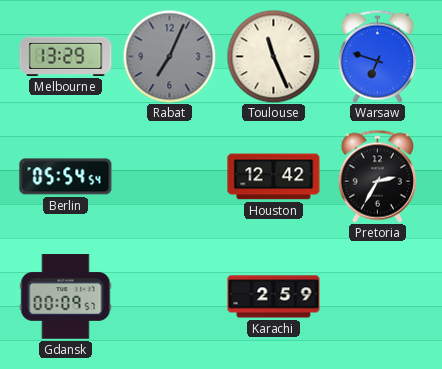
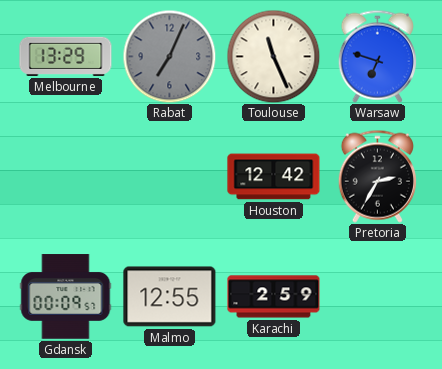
Berlin: 05:54 -> none
Malmo: none -> 12:55
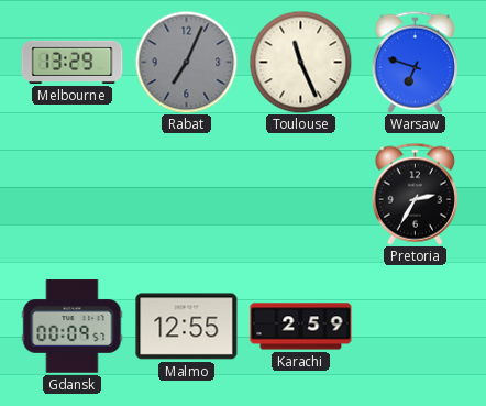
Houston: 12:42 -> none
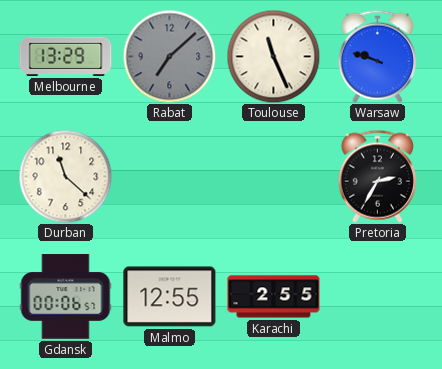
Rabat: 7:04 -> 7:08
Warsaw: 6:48 -> 9:48
Durban: none -> 11:22
Gdansk: 00:09 -> 00:06
Karachi: 2:59 -> 2:55
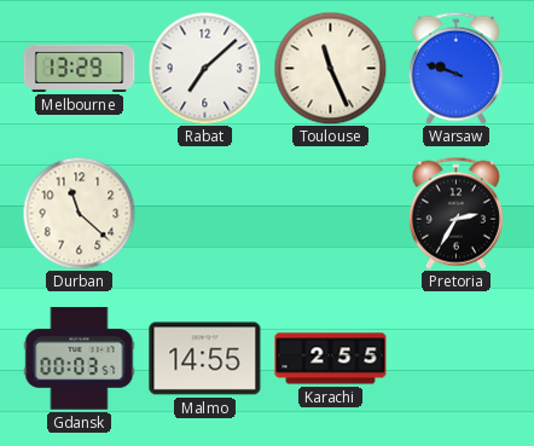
Rabat dial: grey -> white
Gdansk: 00:06 -> 00:03
Malmo: 12:55 -> 14:55
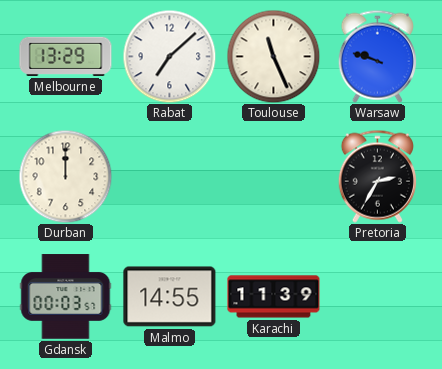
Durban: 11:22 -> 12:00
Karachi: 2:55 -> 11:39
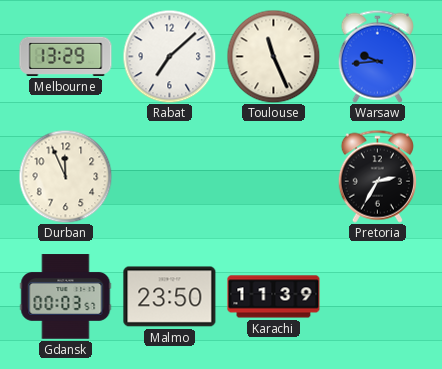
Warsaw: 9:48 -> 9:44
Durban: 12:00 -> 11:56
Malmo: 14:55 -> 23:50
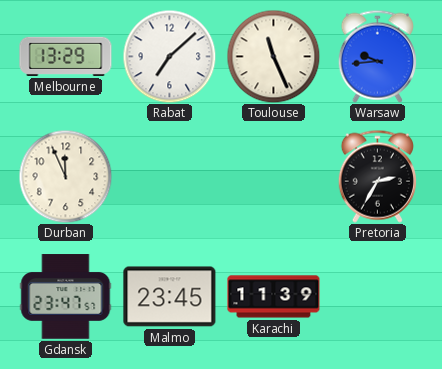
Gdansk: 00:03 -> 23:47
Malmo: 23:50 -> 23:45
